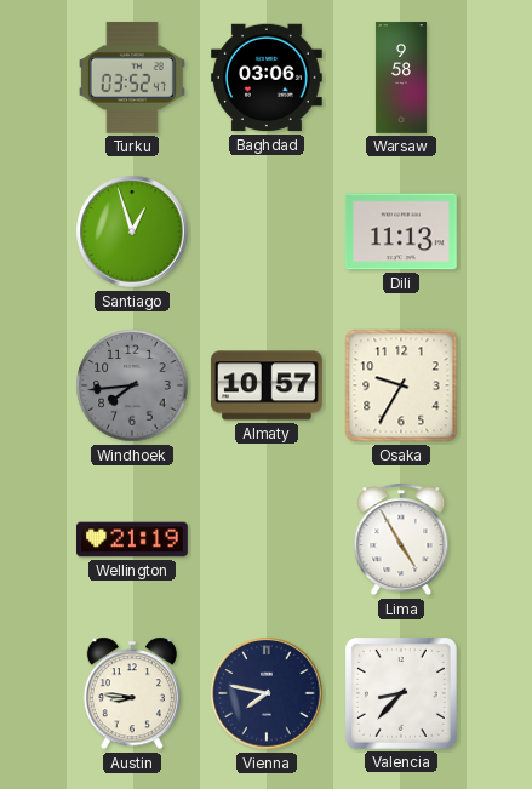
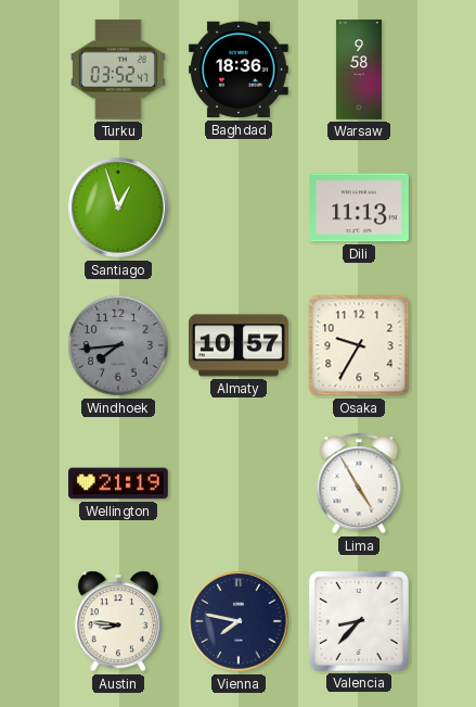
Baghdad: 03:06 -> 18:36
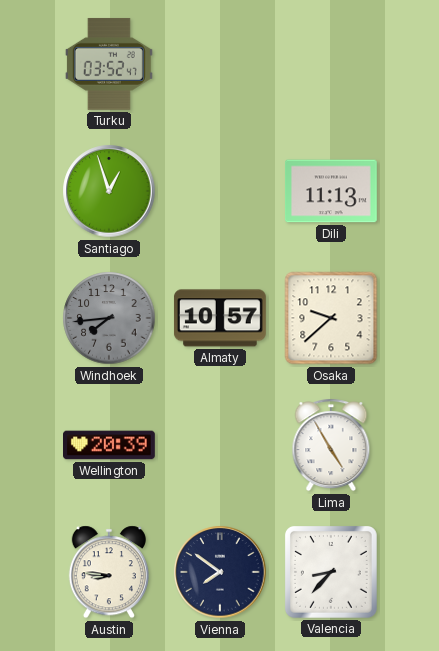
Baghdad: 18:36 -> none
Warsaw: 9:58 -> none
Osaka: 9:35 -> 9:38
Wellington: 21:19 -> 20:39
Vienna: 7:47 -> 7:51
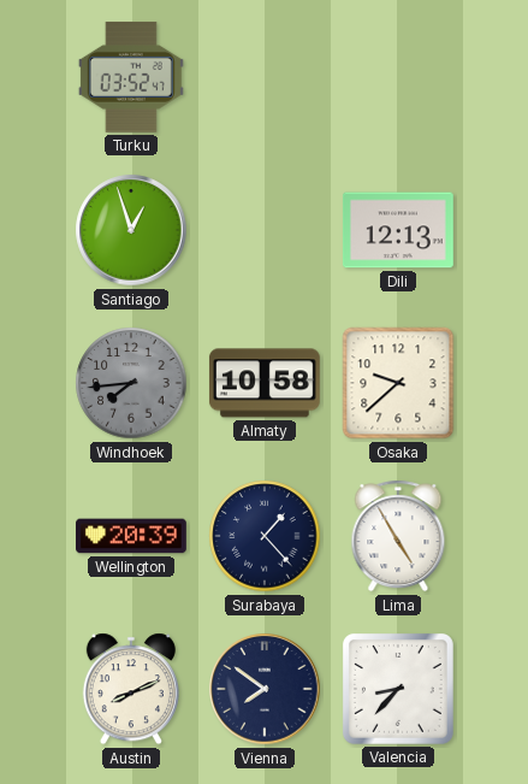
Dili: 11:13 -> 12:13
Almaty: 10:57 -> 10:58
Surabaya: none -> 1:23
Austin: 8:46 -> 8:11
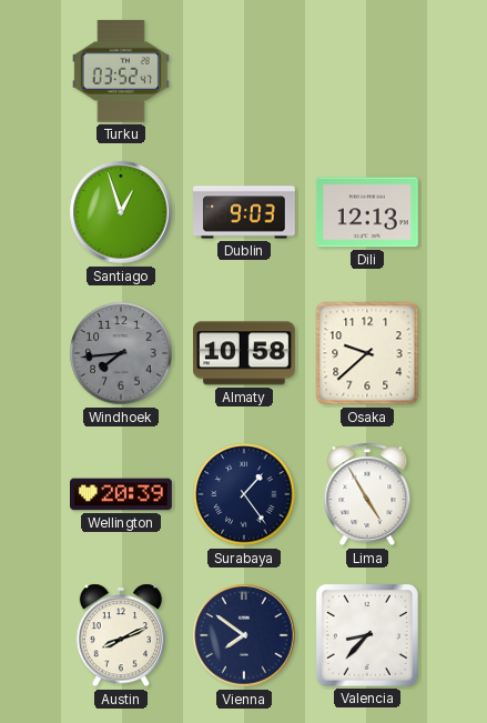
Dublin: none -> 9:03
Surabaya: 1:23 -> 1:24
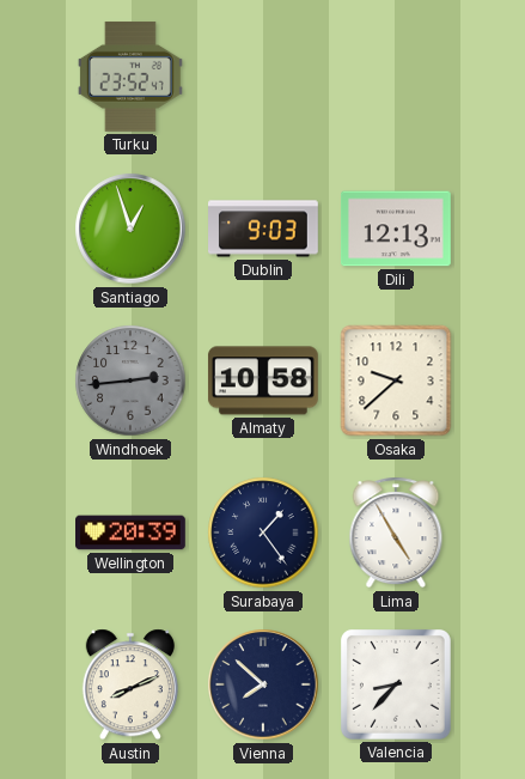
Turku: 03:52 -> 23:52
Windhoek: 7:44 -> 2:44
Vienna: 7:51 -> 7:52
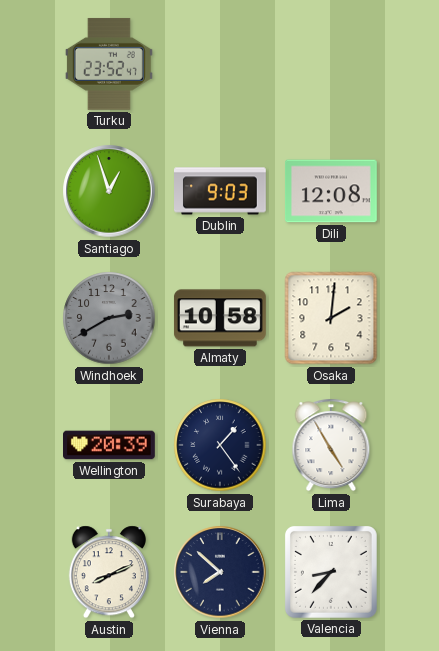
Dili: 12:13 -> 12:08
Windhoek: 2:44 -> 2:40
Osaka: 9:38 -> 2:01
